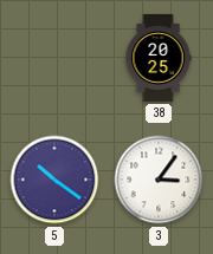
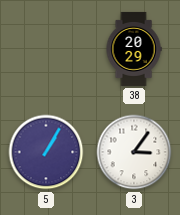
38: 20:25 -> 20:29
5: 10:21 -> 1:05
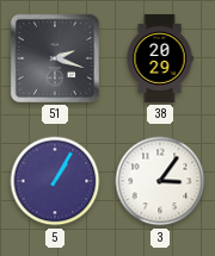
51: none -> 2:18
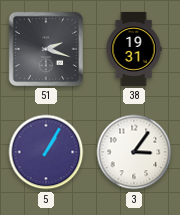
38: 20:29 -> 19:31
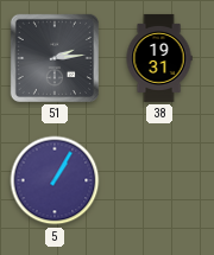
51: 2:18 -> 2:14
3: 3:06 -> none
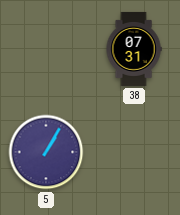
51: 2:14 -> none
38: 19:31 -> 07:31
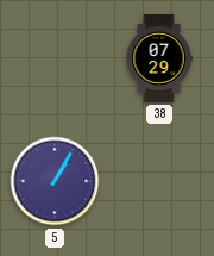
38: 07:31 -> 07:29
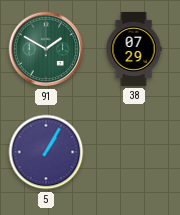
91: none -> 1:50
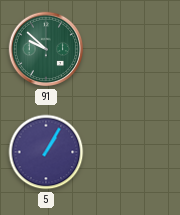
91: 1:50 -> 9:52
38: 07:29 -> none
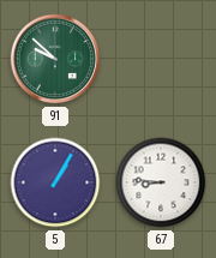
67: none -> 8:46
